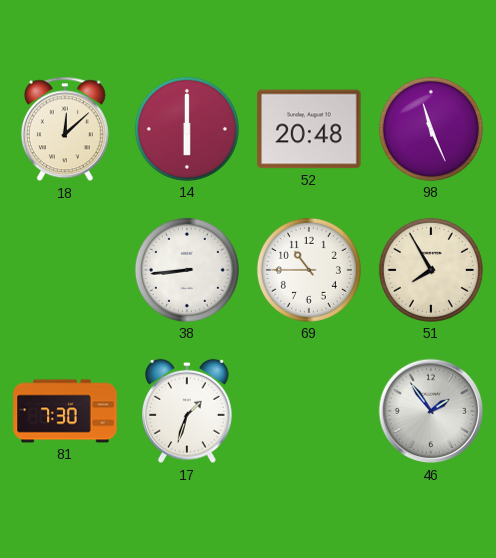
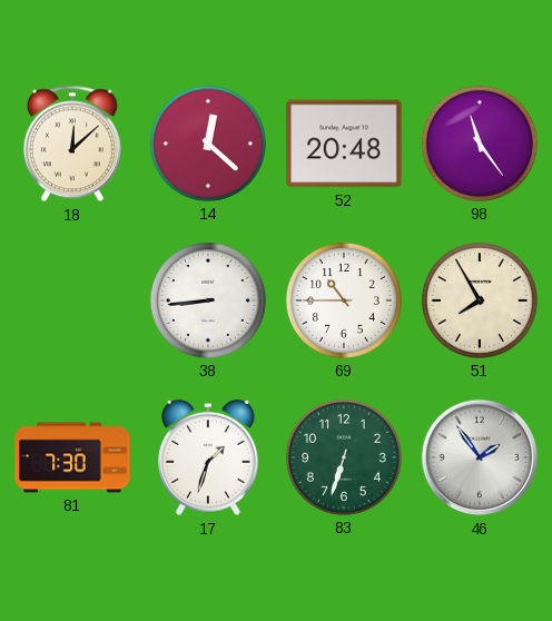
14: 6:00 -> 12:22
98: 11:26 -> 11:24
83: none -> 6:33
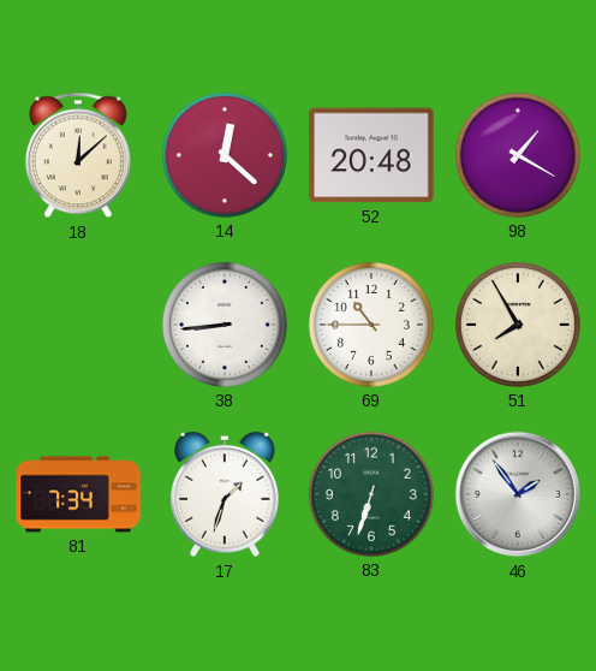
98: 11:24 -> 1:20
81: 7:30 -> 7:34
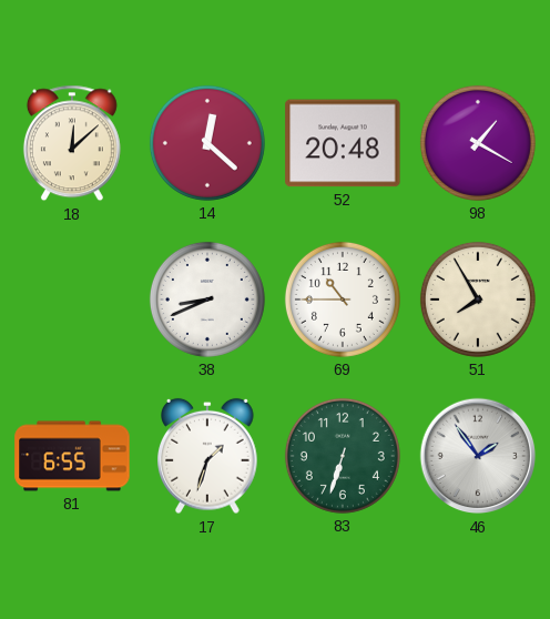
38: 8:44 -> 8:41
81: 7:34 -> 6:55
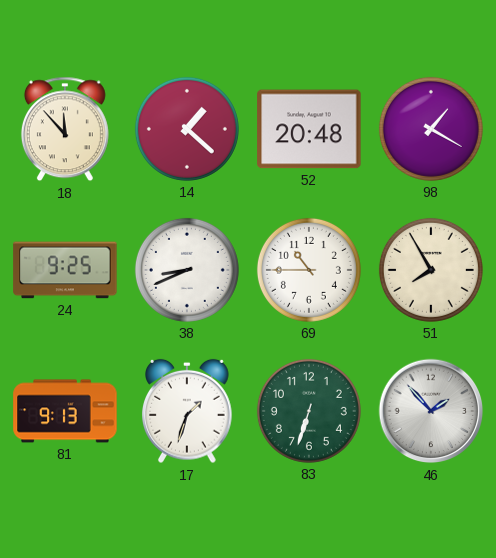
18: 12:08 -> 11:53
14: 12:22 -> 1:22
24: none -> 9:25
81: 6:55 -> 9:13
46: 1:54 -> 1:53
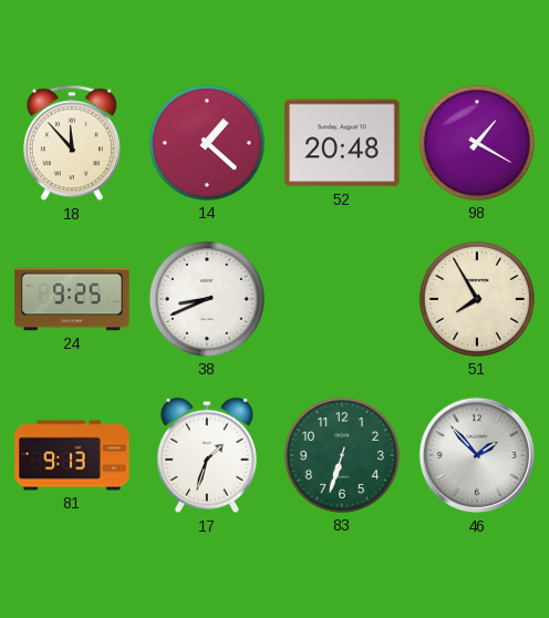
69: 10:45 -> none
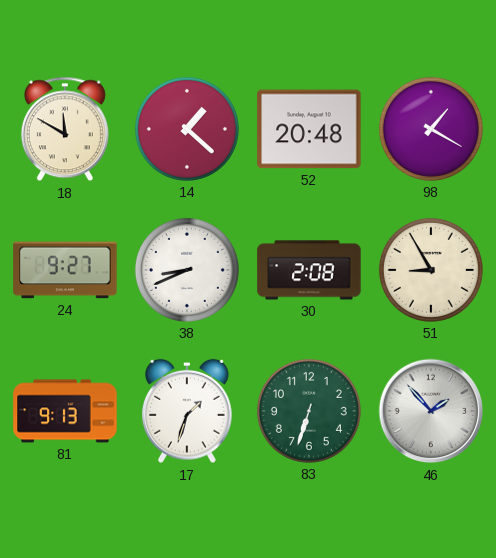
18: 11:53 -> 11:50
24: 9:25 -> 9:27
30: none -> 2:08
51: 7:55 -> 8:55
